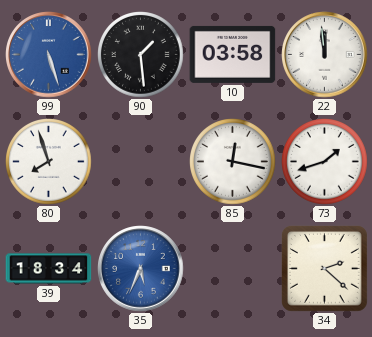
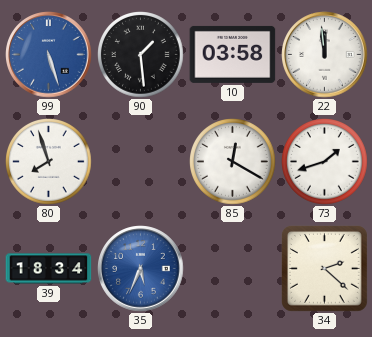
85: 12:17 -> 12:20
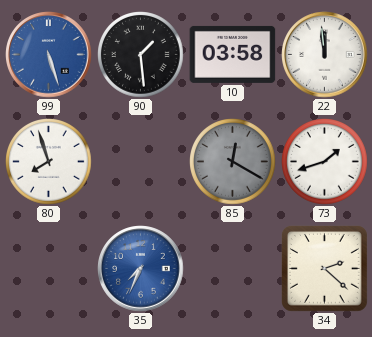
85 dial: white -> grey
39: 18:34 -> none
35: 5:34 -> 7:34
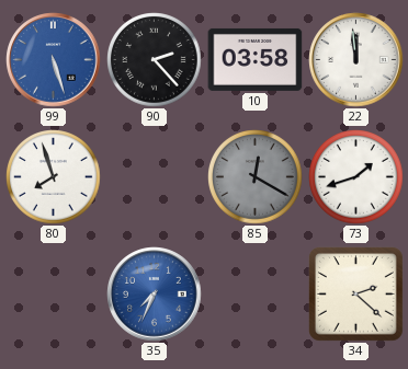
90: 1:29 -> 2:23
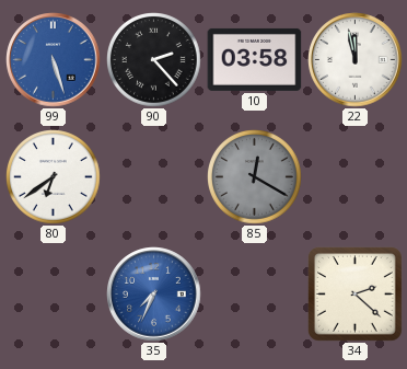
22: 11:59 -> 11:58
80: 7:57 -> 6:39
73: 1:42 -> none
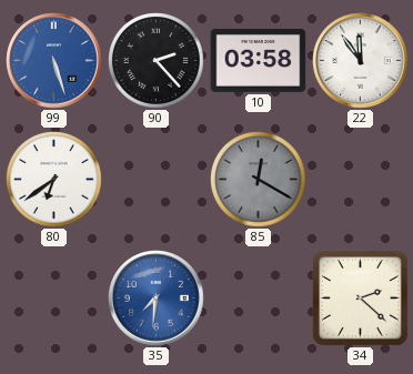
22: 11:58 -> 11:54
35: 7:34 -> 7:31
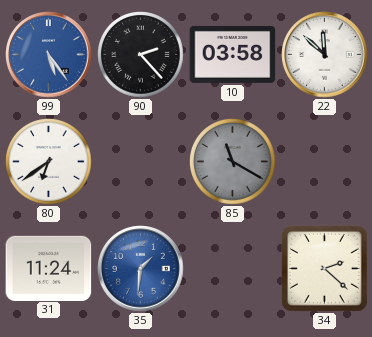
99: 5:27 -> 5:24
22: 11:54 -> 11:52
85: 12:20 -> 11:20
31: none -> 11:24
35: 7:31 -> 1:31
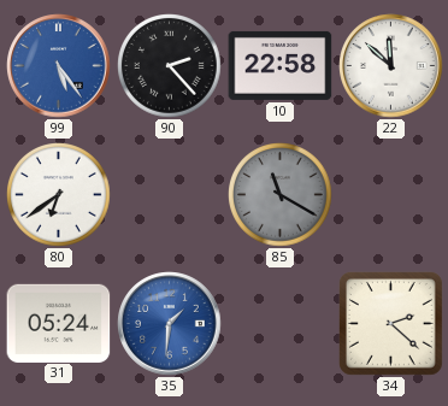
10: 03:58 -> 22:58
31: 11:24 -> 05:24
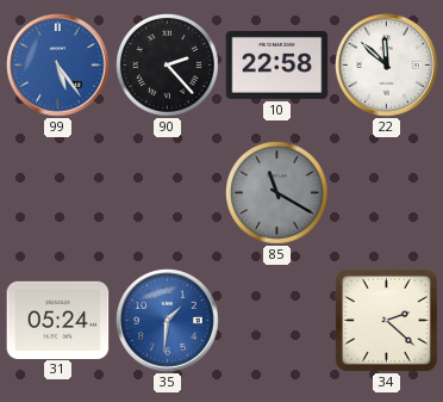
80: 6:39 -> none
